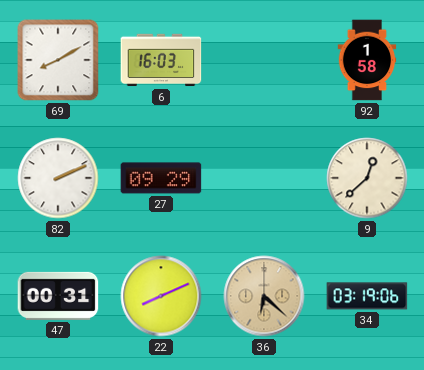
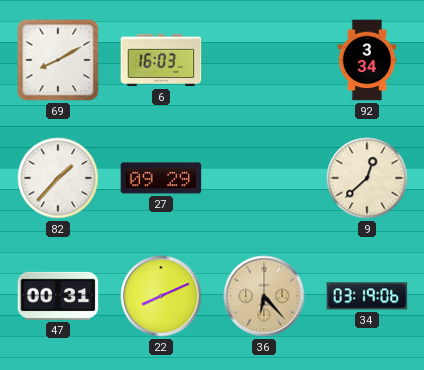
92: 1:58 -> 3:34
82: 2:11 -> 1:37
36: 6:22 -> 6:23
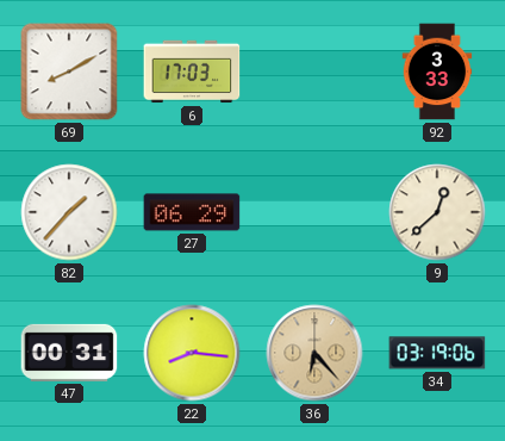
6: 16:03 -> 17:03
92: 3:34 -> 3:33
27: 09:29 -> 06:29
22: 8:11 -> 8:16
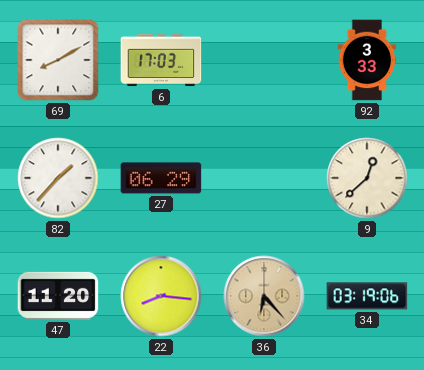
47: 00:31 -> 11:20
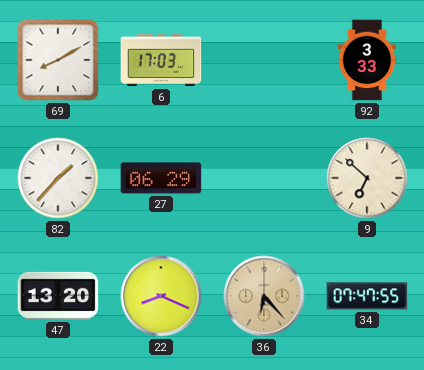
9: 12:38 -> 6:52
47: 11:20 -> 13:20
22: 8:16 -> 8:19
34: 03:19 -> 07:47
